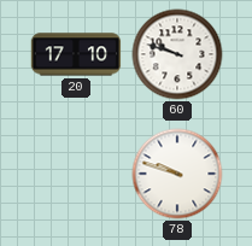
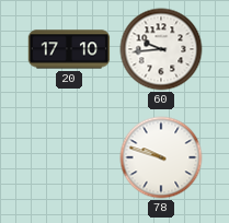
60: 9:48 -> 9:44
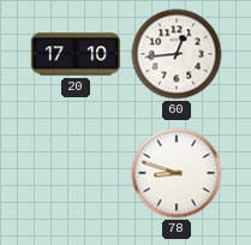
60: 9:44 -> 12:44
78: 9:48 -> 8:48
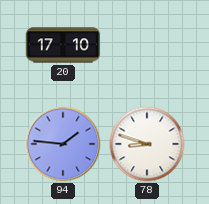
60: 12:44 -> none
94: none -> 1:46
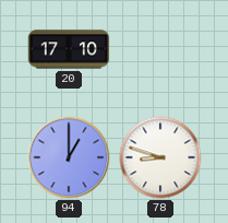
94: 1:46 -> 1:00
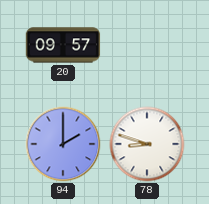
20: 17:10 -> 09:57
94: 1:00 -> 2:00
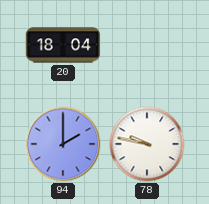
20: 09:57 -> 18:04
78: 8:48 -> 9:47
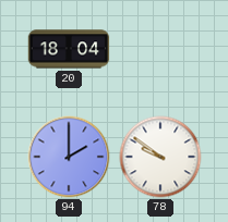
78: 9:47 -> 9:51
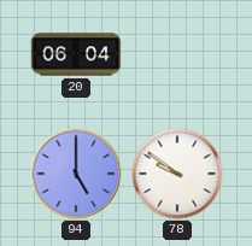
20: 18:04 -> 06:04
94: 2:00 -> 5:00
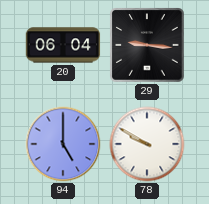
29: none -> 9:16
78: 9:51 -> 9:50
